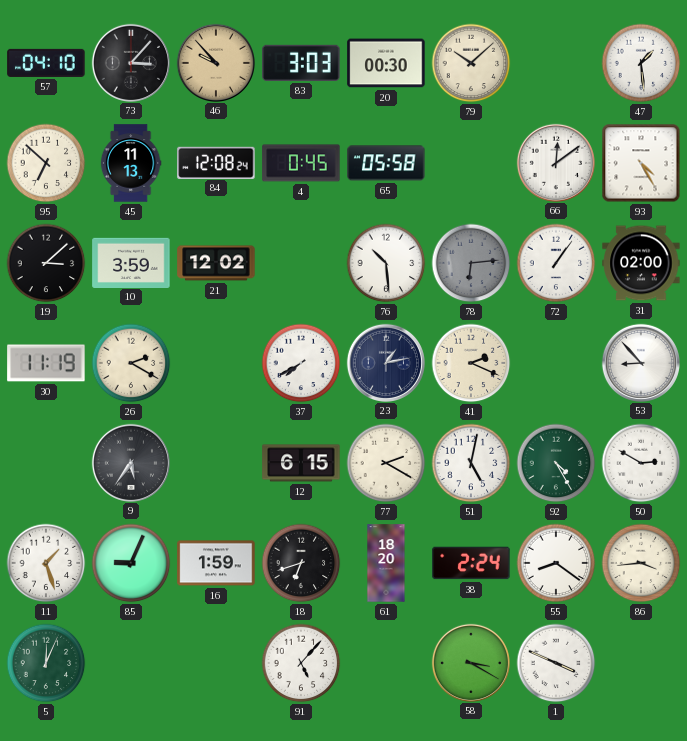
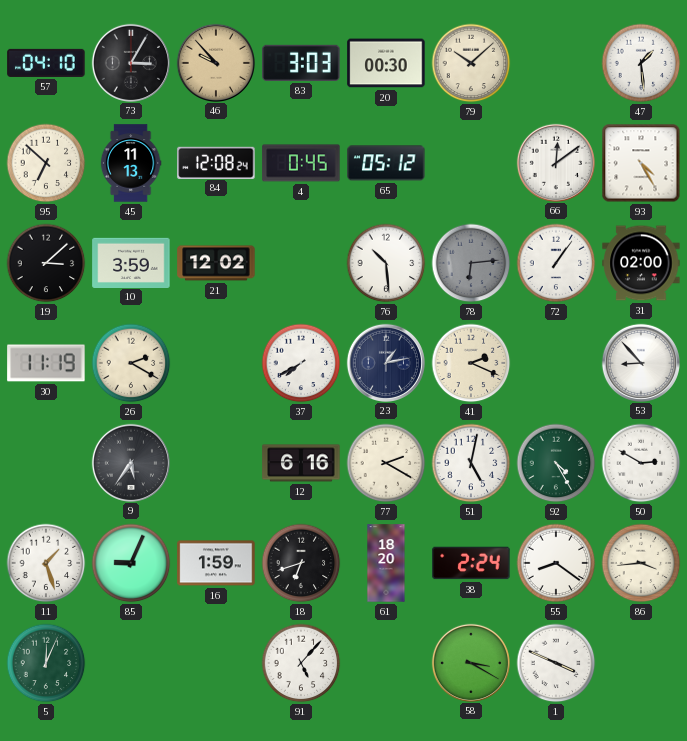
73: 3:07 -> 3:05
65: 05:58 -> 05:12
12: 6:15 -> 6:16
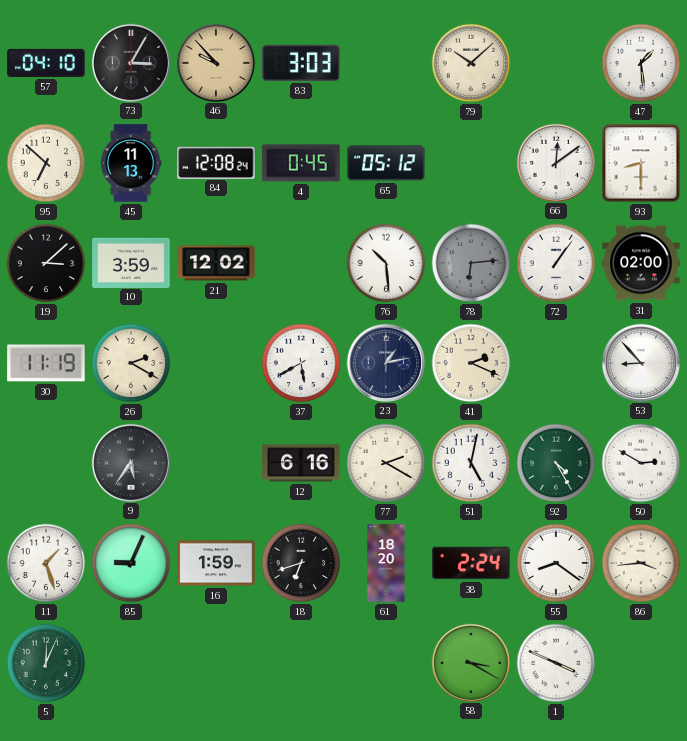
20: 00:30 -> none
93: 4:25 -> 8:30
37: 7:40 -> 5:40
91: 5:07 -> none
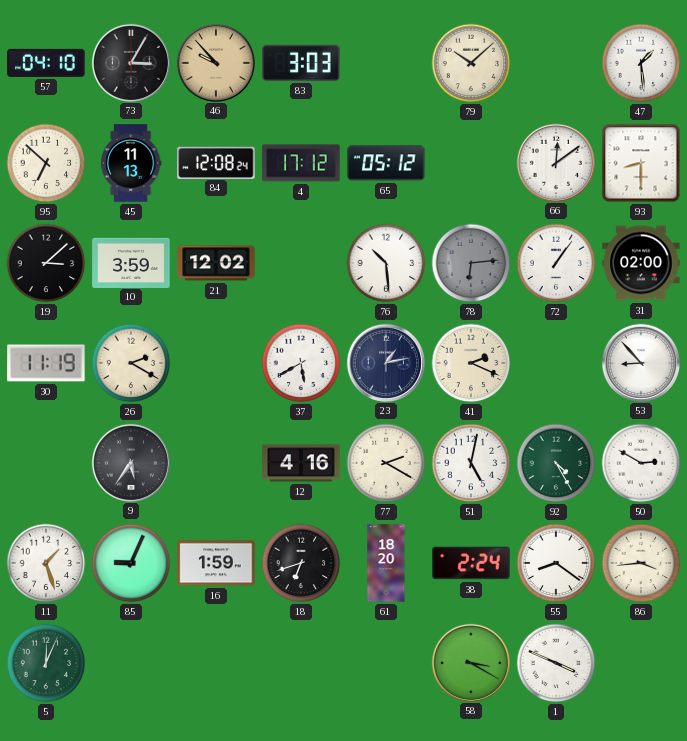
4: 0:45 -> 17:12
12: 6:16 -> 4:16
